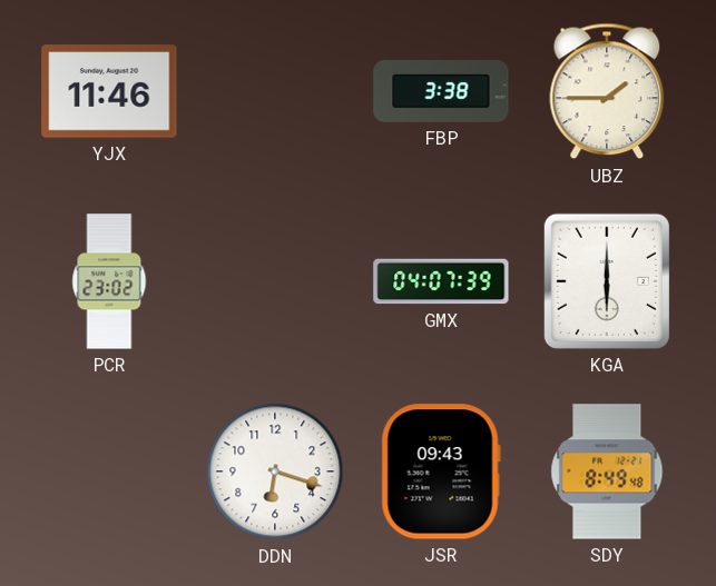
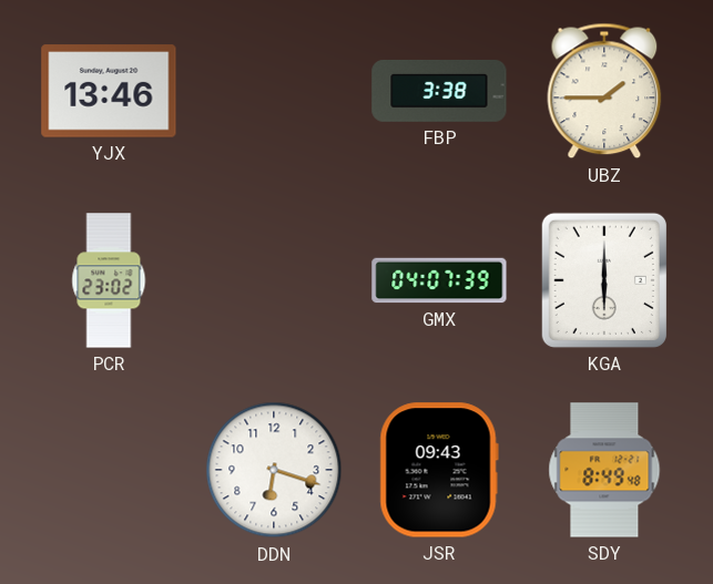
YJX: 11:46 -> 13:46
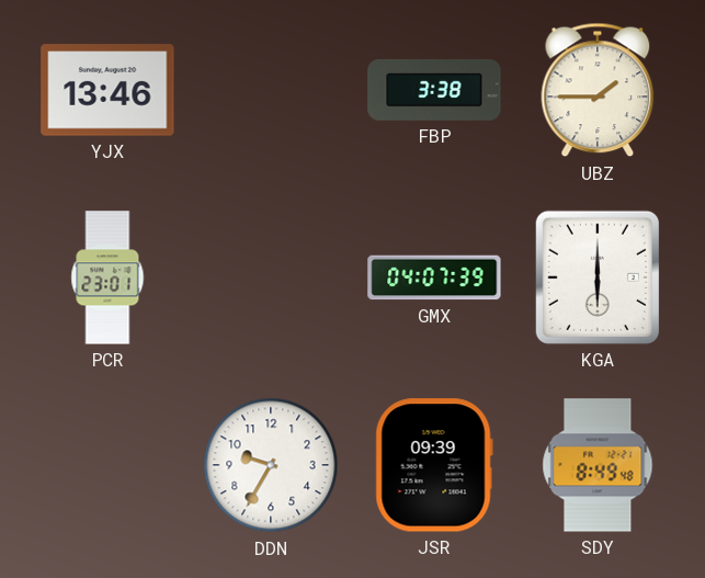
PCR: 23:02 -> 23:01
DDN: 6:18 -> 9:35
JSR: 09:43 -> 09:39
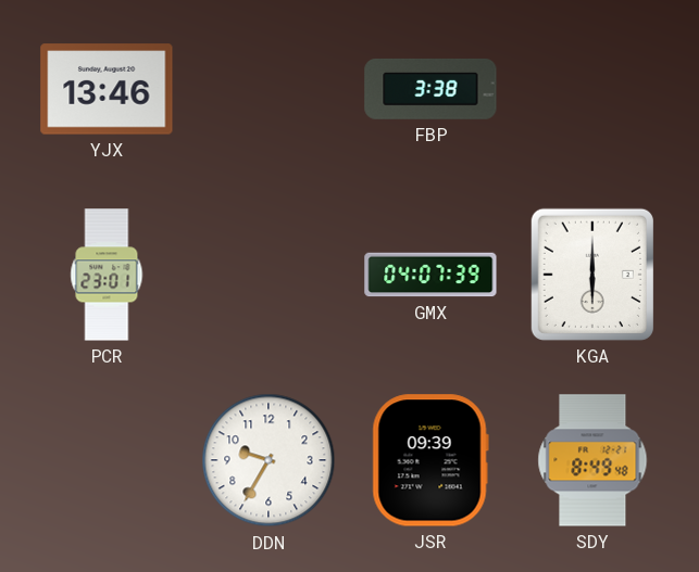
UBZ: 1:45 -> none
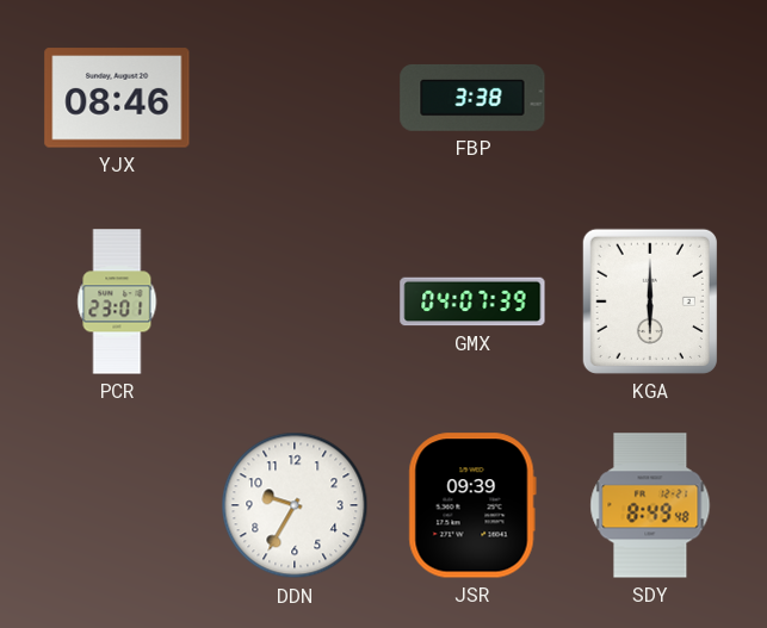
YJX: 13:46 -> 08:46
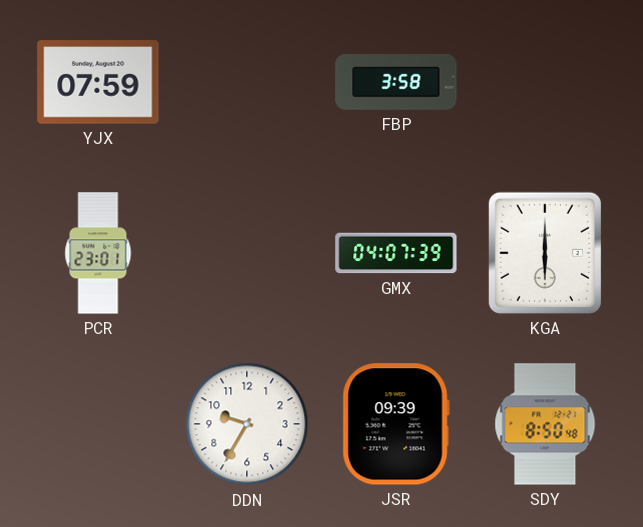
YJX: 08:46 -> 07:59
FBP: 3:38 -> 3:58
SDY: 8:49 -> 8:50
